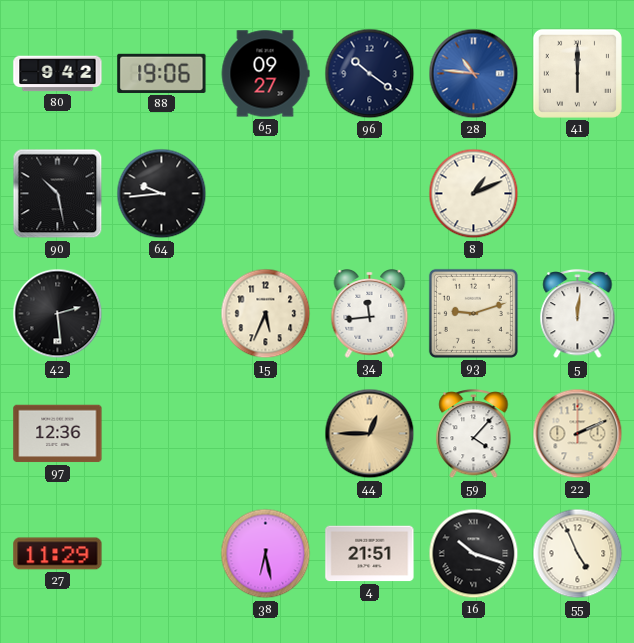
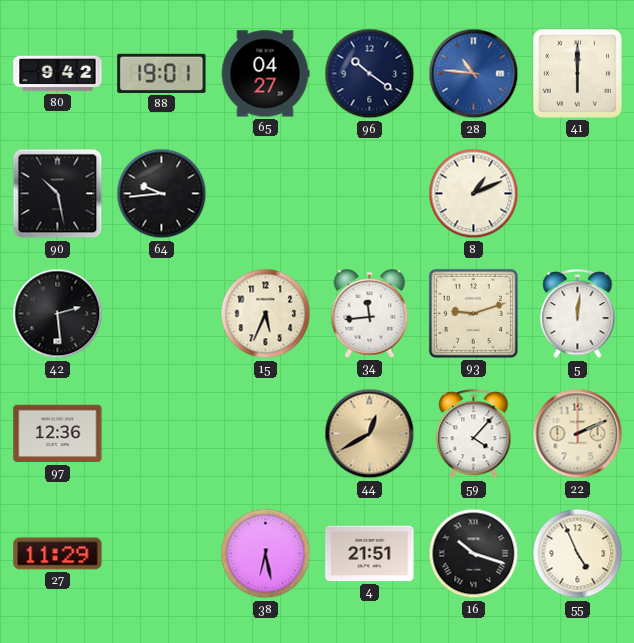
88: 19:06 -> 19:01
65: 09:27 -> 04:27
44: 12:45 -> 12:40
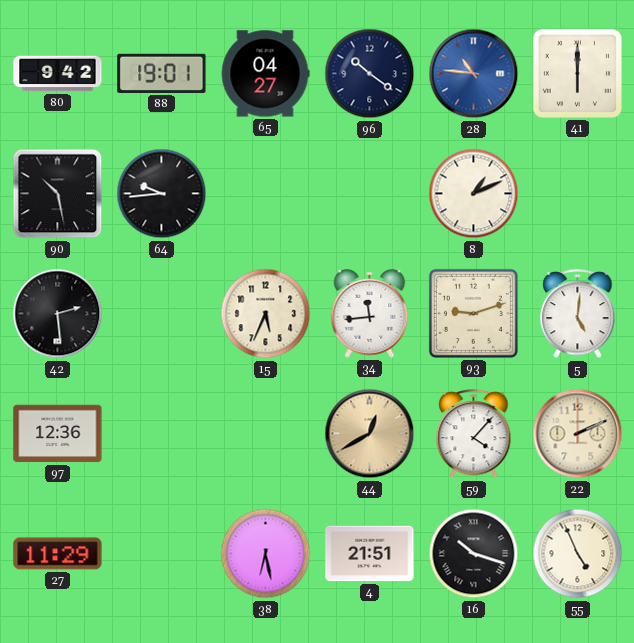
5: 12:01 -> 5:01
